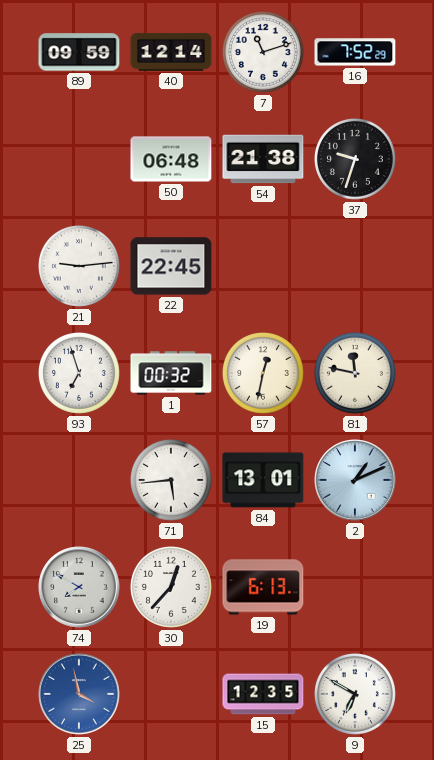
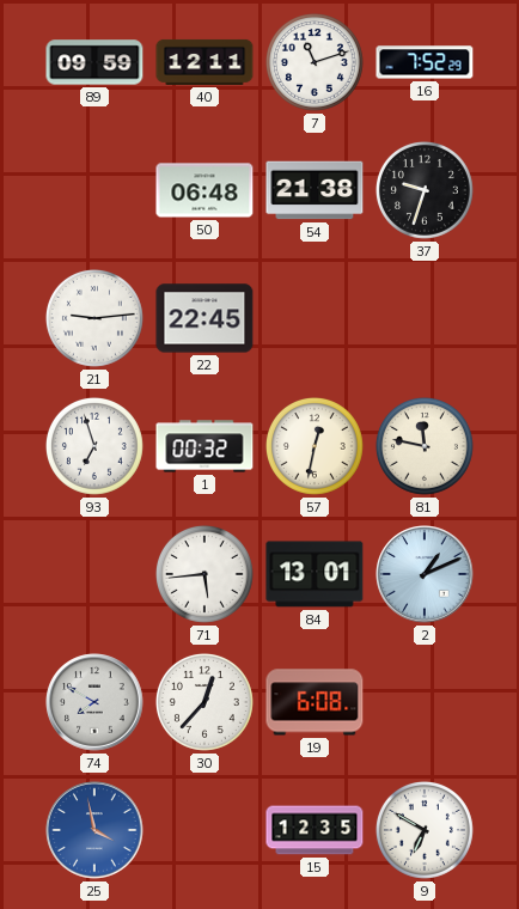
40: 12:14 -> 12:11
19: 6:13 -> 6:08
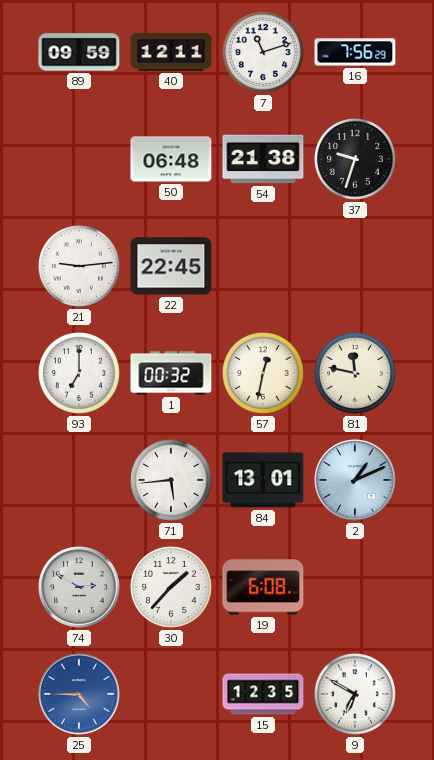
16: 7:52 -> 7:56
93: 6:57 -> 7:00
74: 7:50 -> 2:50
30: 12:37 -> 1:37
25: 3:58 -> 4:45
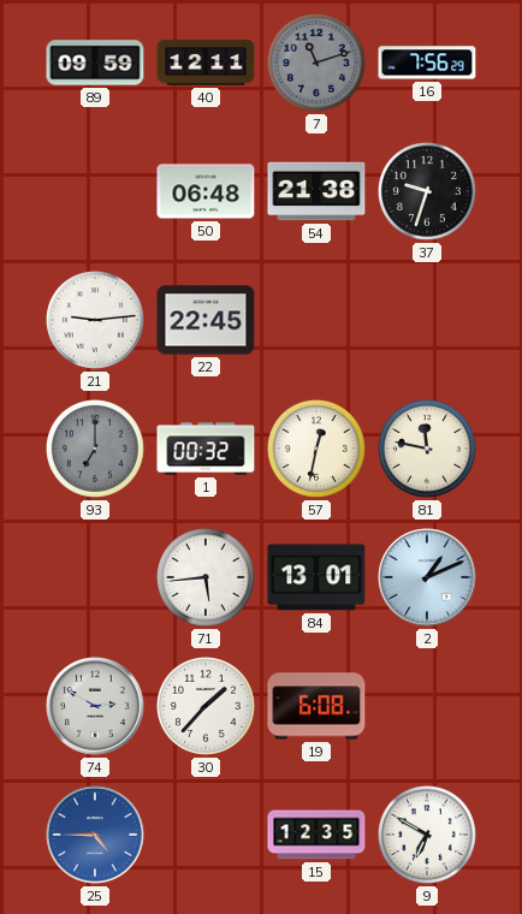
7 dial: white -> grey
93 dial: white -> grey
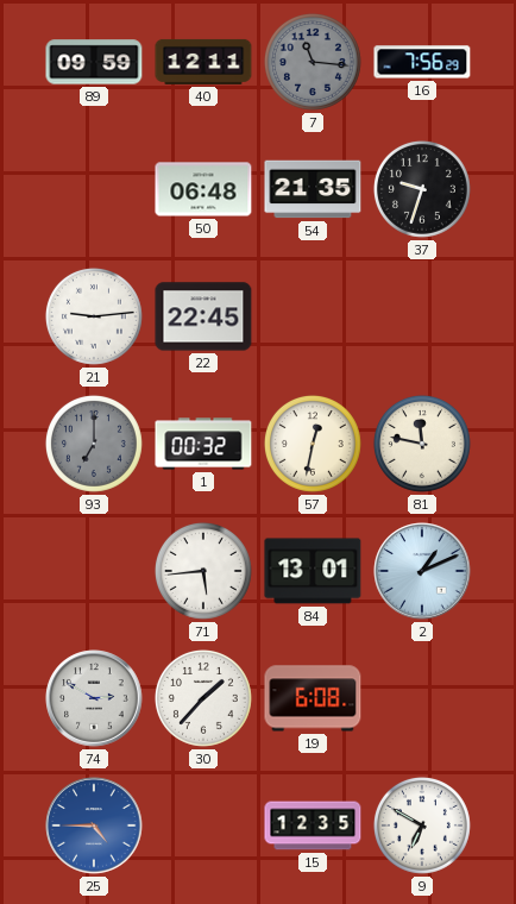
7: 11:12 -> 11:16
54: 21:38 -> 21:35
